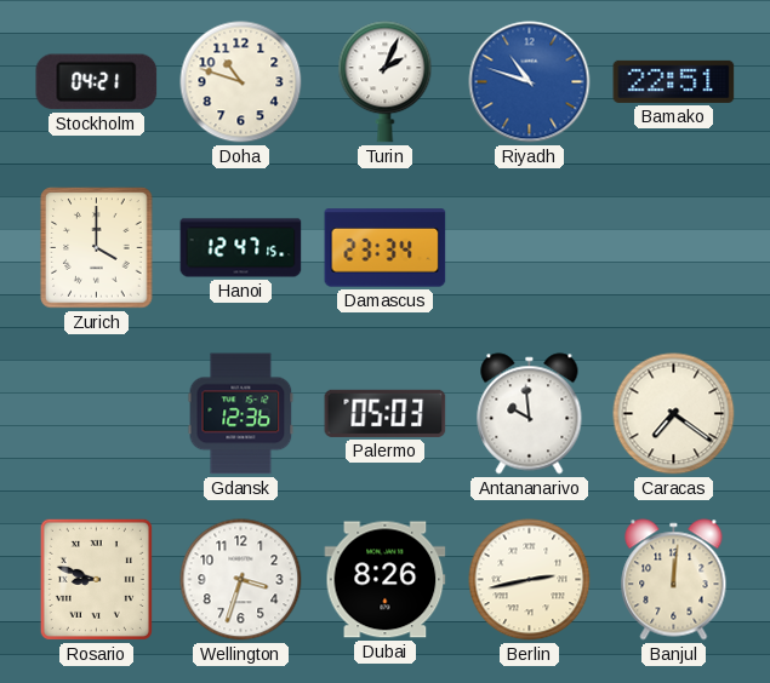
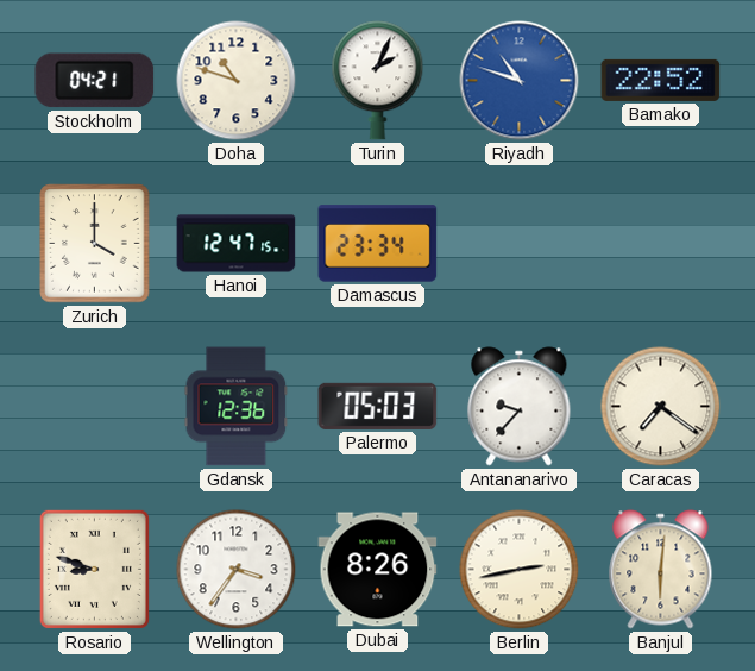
Bamako: 22:51 -> 22:52
Antananarivo: 9:59 -> 9:37
Wellington: 3:33 -> 3:36
Banjul: 12:01 -> 6:01
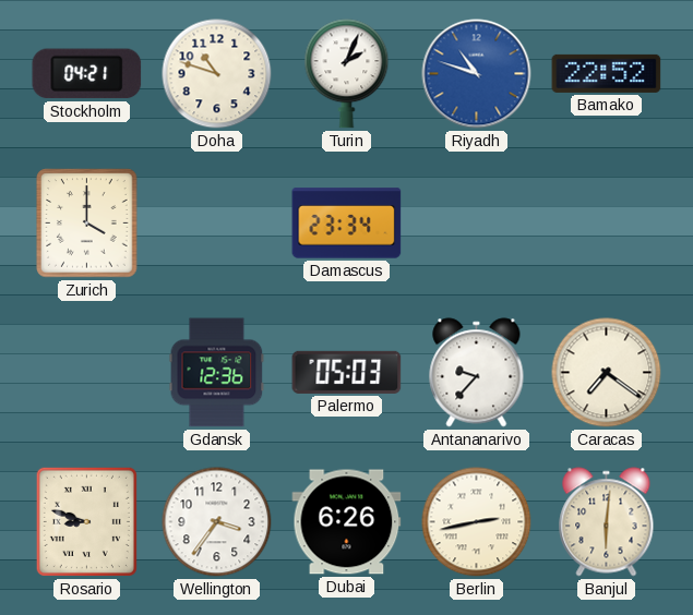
Hanoi: 12:47 -> none
Dubai: 8:26 -> 6:26
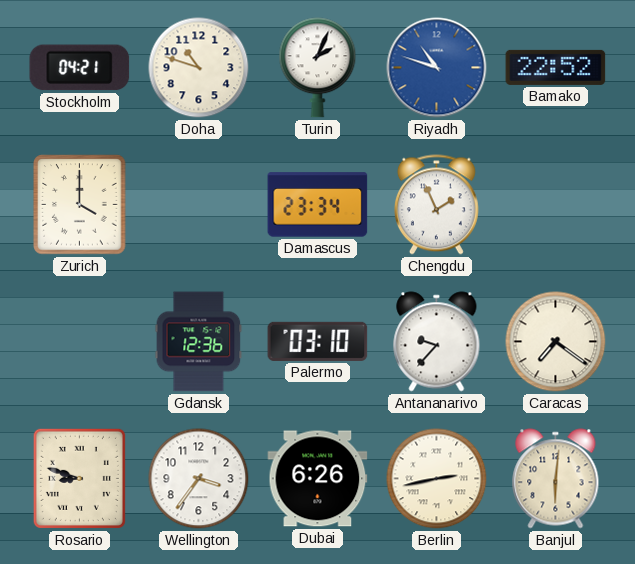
Chengdu: none -> 1:56
Palermo: 05:03 -> 03:10
